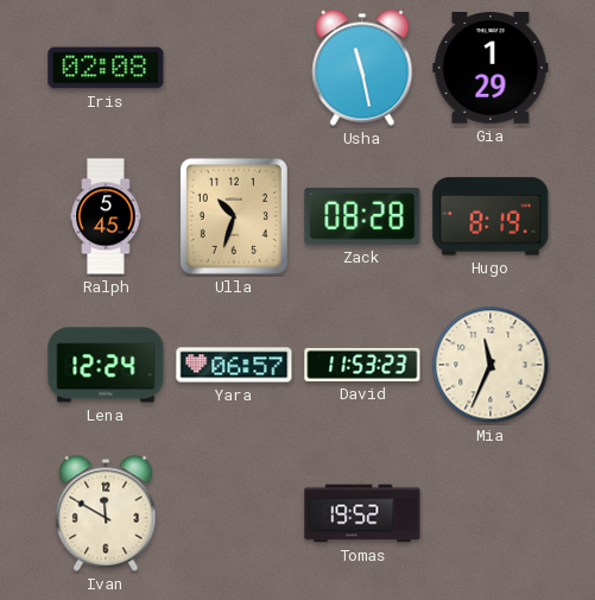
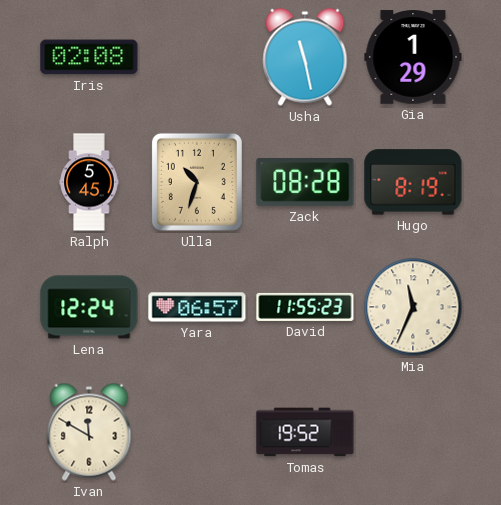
David: 11:53 -> 11:55
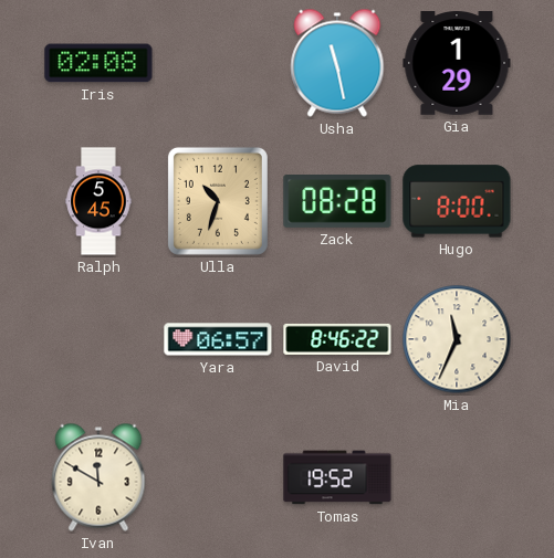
Hugo: 8:19 -> 8:00
Lena: 12:24 -> none
David: 11:55 -> 8:46
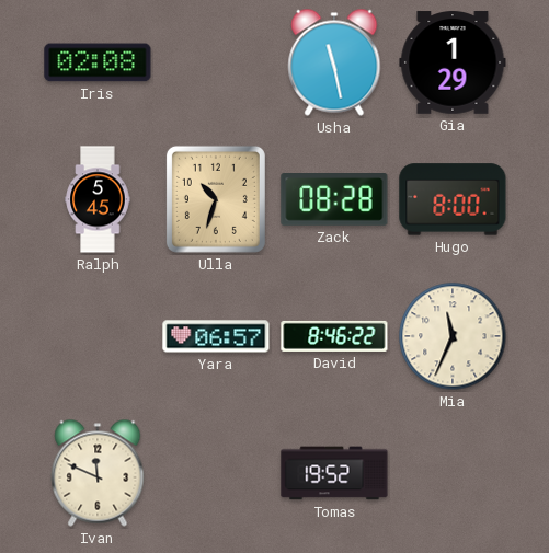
Ivan: 11:50 -> 11:49
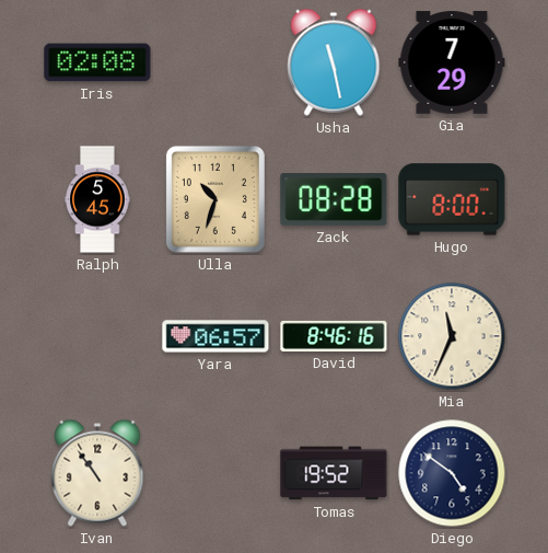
Gia: 1:29 -> 7:29
David: 8:46:22 -> 8:46:16
Ivan: 11:49 -> 10:54
Diego: none -> 4:51
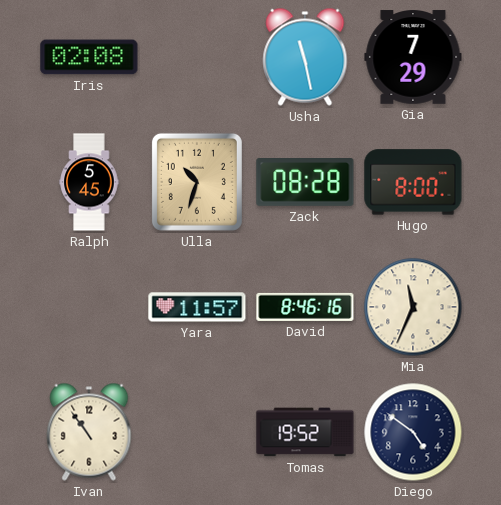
Yara: 06:57 -> 11:57
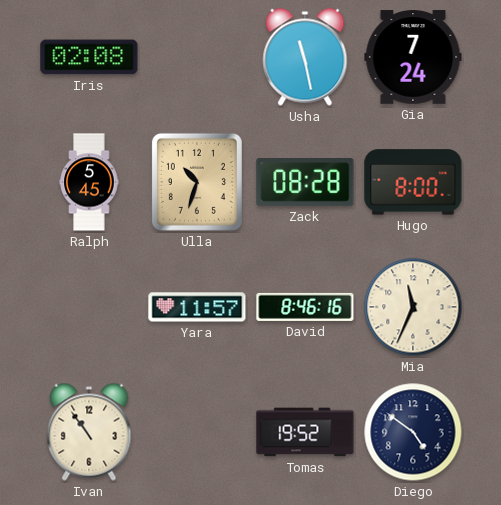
Gia: 7:29 -> 7:24
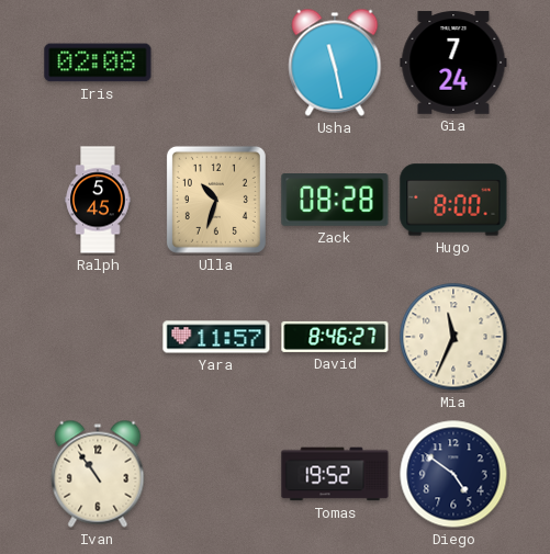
David: 8:46:16 -> 8:46:27
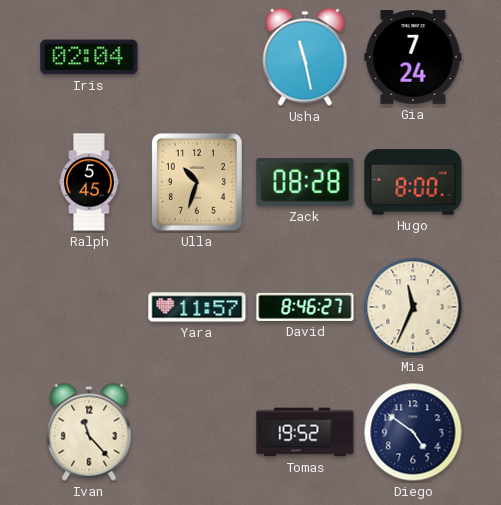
Iris: 02:08 -> 02:04
Ivan: 10:54 -> 11:23
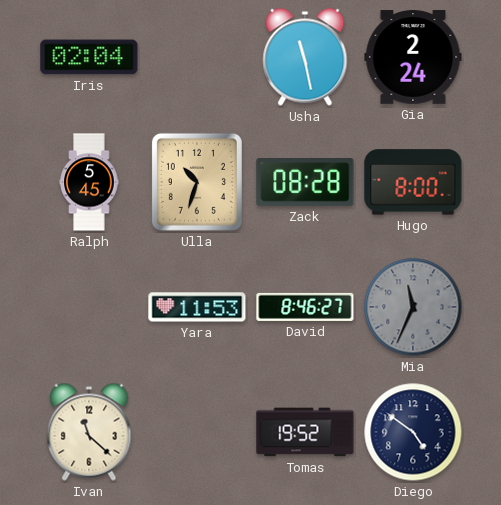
Gia: 7:24 -> 2:24
Yara: 11:57 -> 11:53
Mia dial: cream -> grey
Ivan: 11:23 -> 11:22
